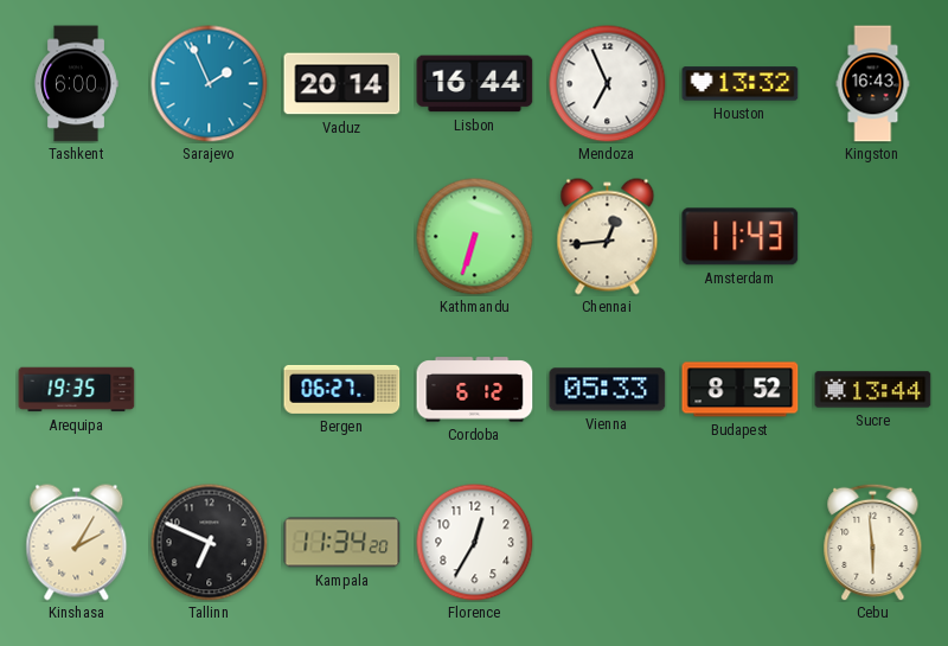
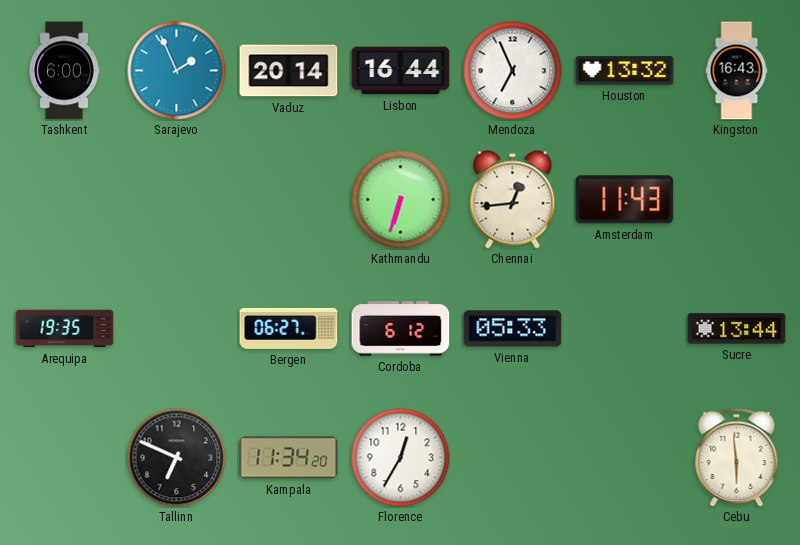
Budapest: 8:52 -> none
Kinshasa: 2:05 -> none
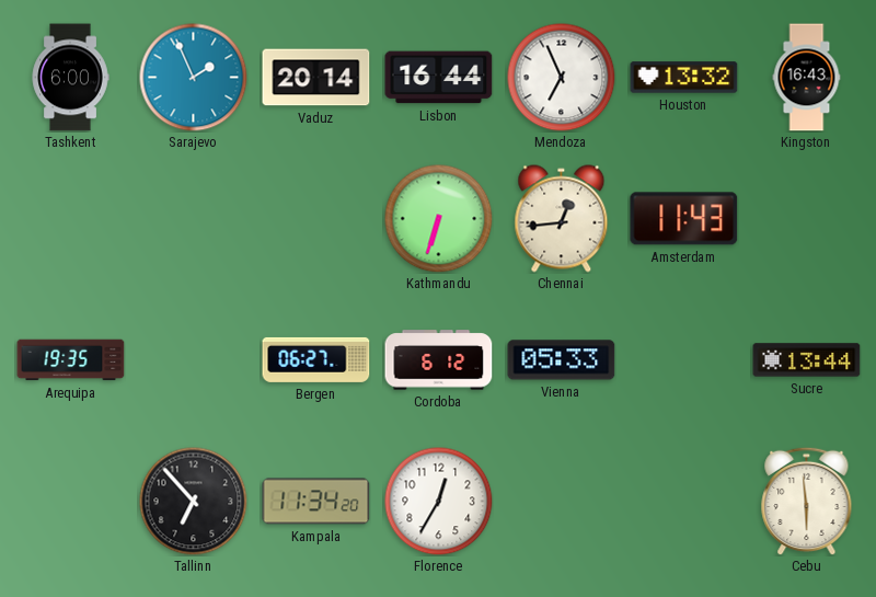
Tallinn: 6:49 -> 6:53
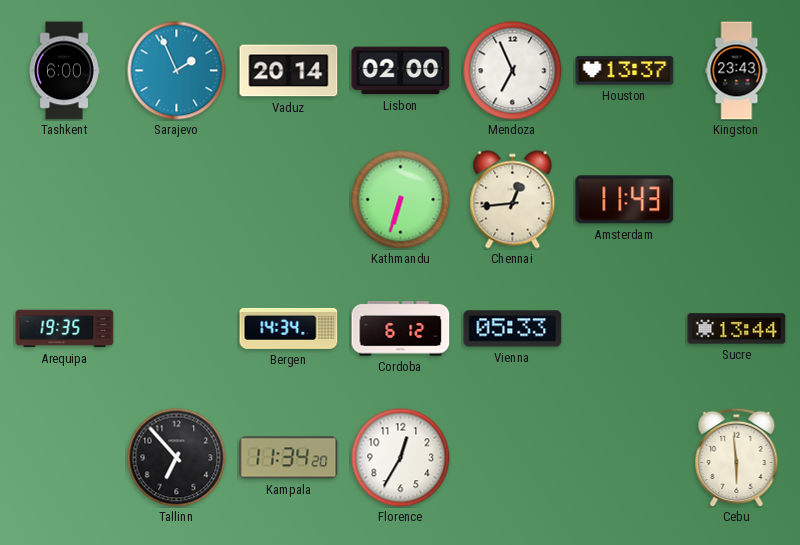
Lisbon: 16:44 -> 02:00
Houston: 13:32 -> 13:37
Kingston: 16:43 -> 23:43
Bergen: 06:27 -> 14:34
